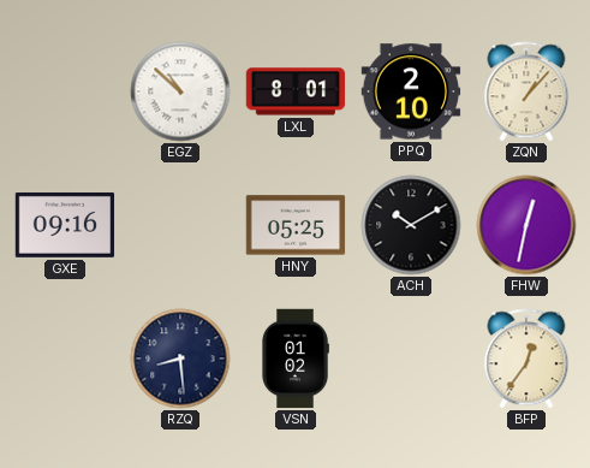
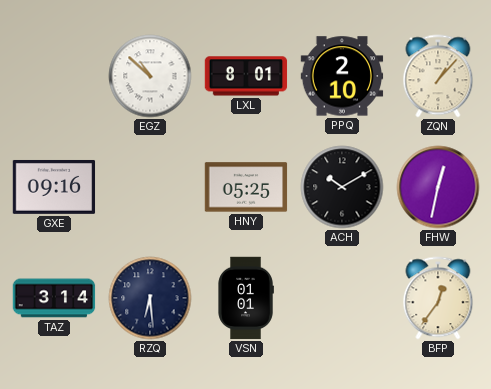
TAZ: none -> 3:14
RZQ: 8:29 -> 6:29
VSN: 01:02 -> 01:01
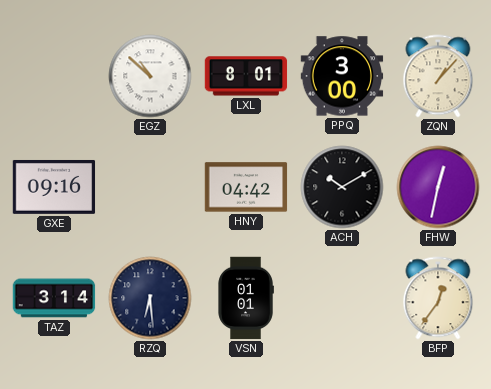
PPQ: 2:10 -> 3:00
HNY: 05:25 -> 04:42
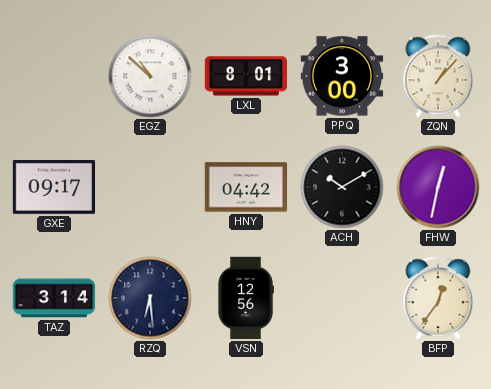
GXE: 09:16 -> 09:17
VSN: 01:01 -> 12:56
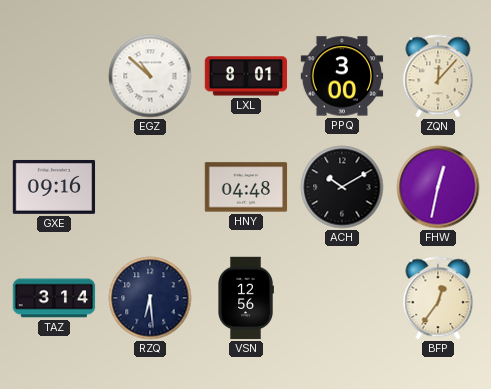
ZQN: 1:07 -> 12:07
GXE: 09:17 -> 09:16
HNY: 04:42 -> 04:48
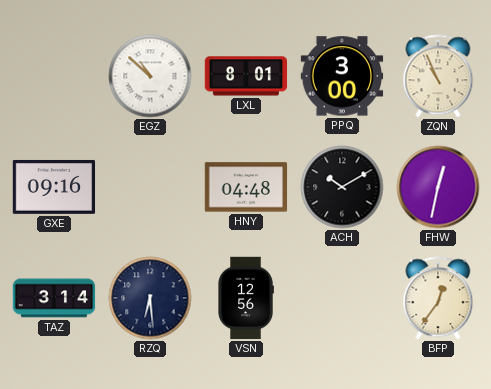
ZQN: 12:07 -> 10:56
